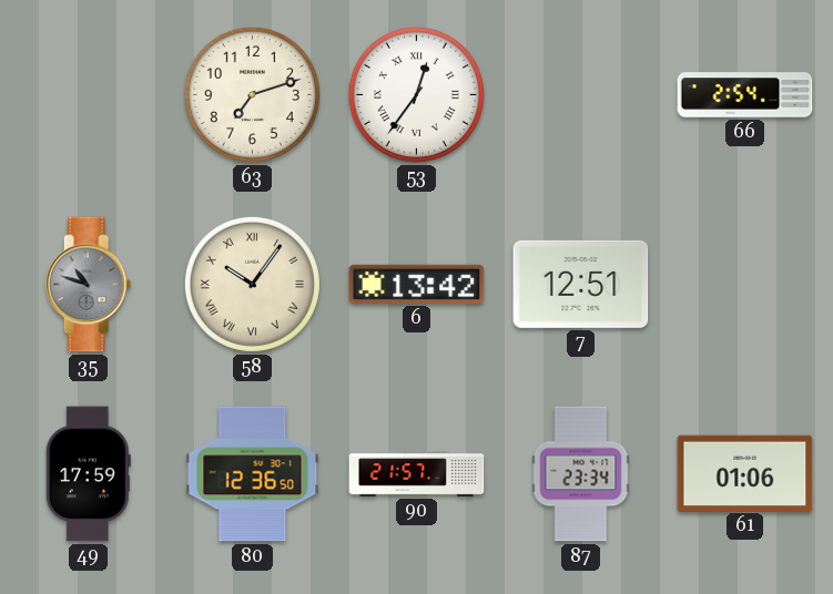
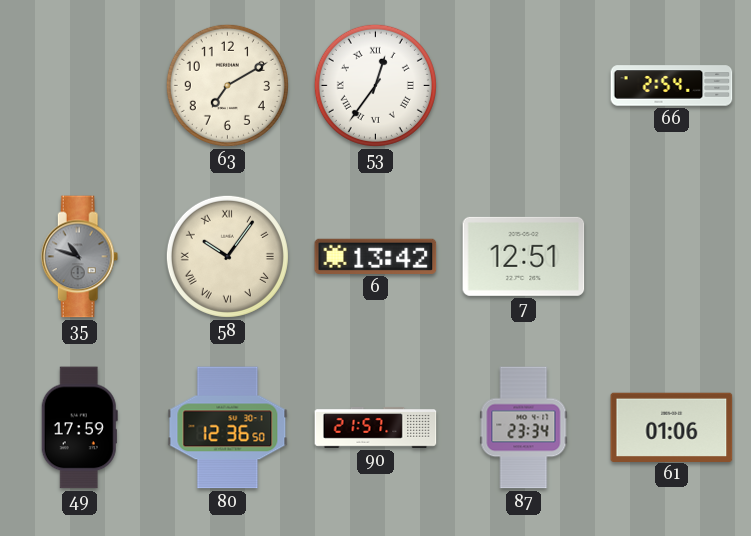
63: 7:12 -> 7:10
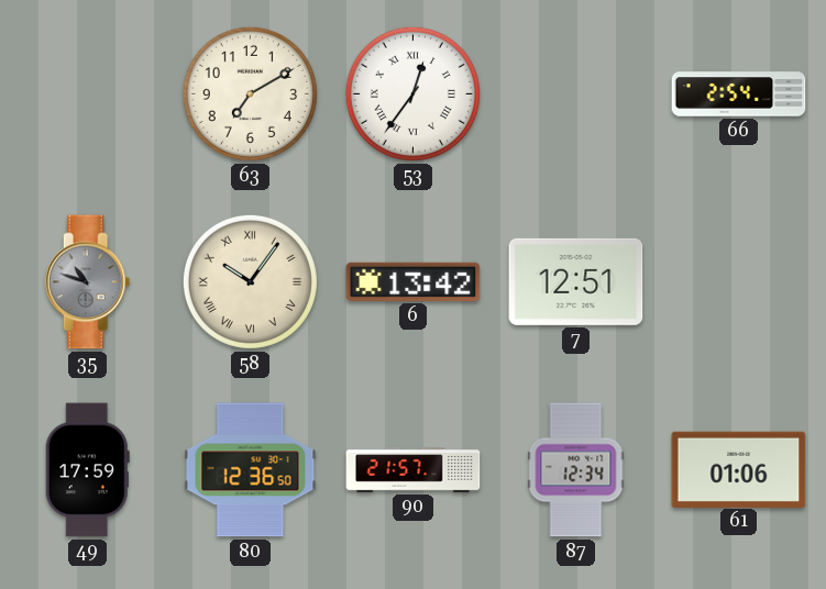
87: 23:34 -> 12:34
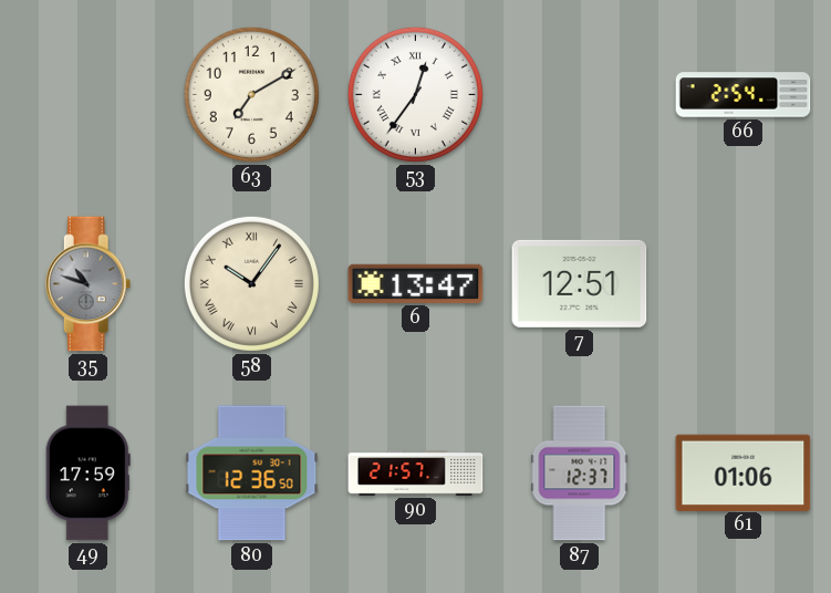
6: 13:42 -> 13:47
87: 12:34 -> 12:37
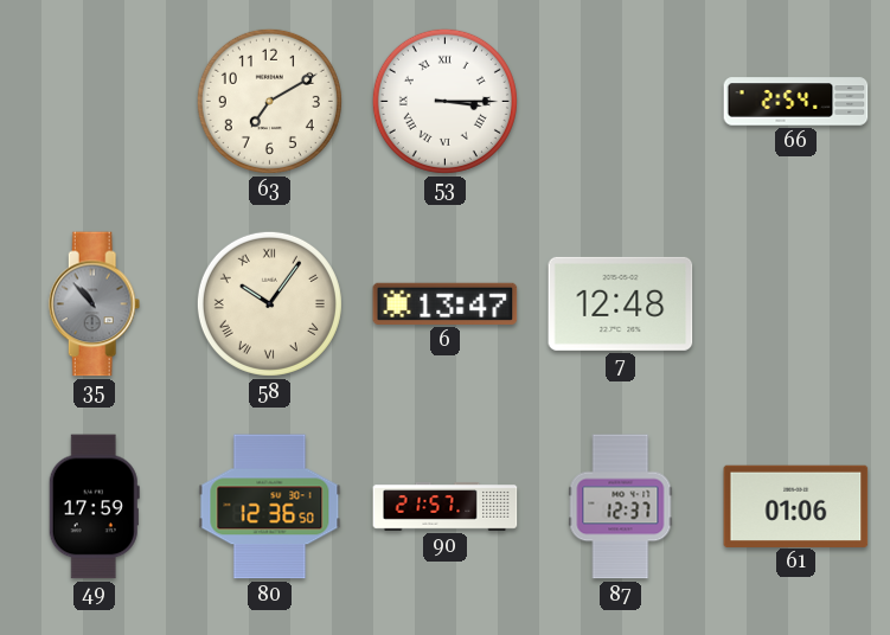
53: 12:36 -> 3:15
35: 10:48 -> 10:53
7: 12:51 -> 12:48
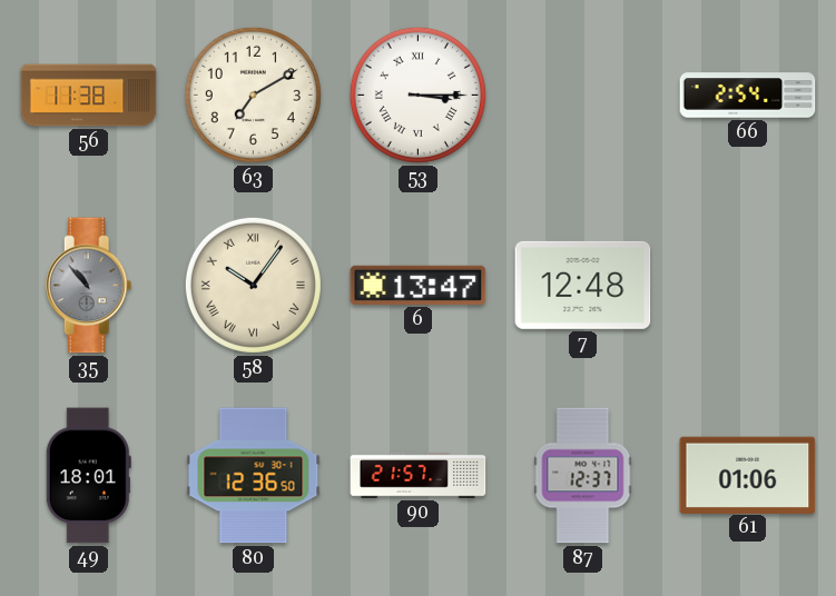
56: none -> 11:38
49: 17:59 -> 18:01
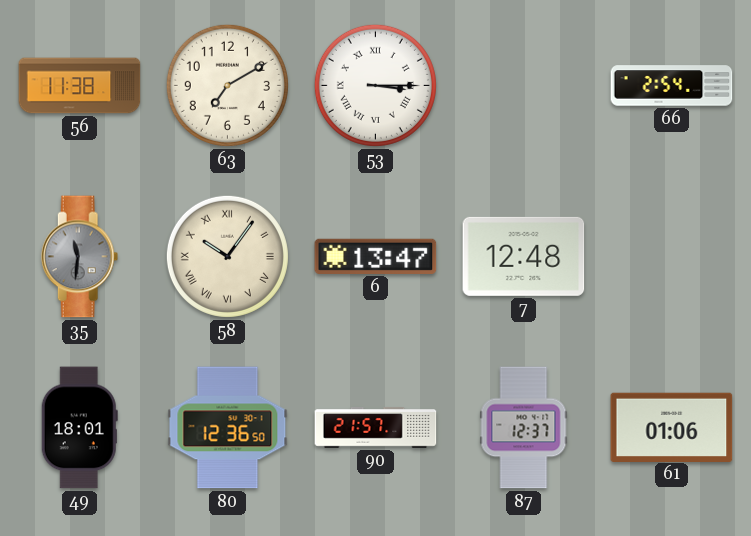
35: 10:53 -> 11:31
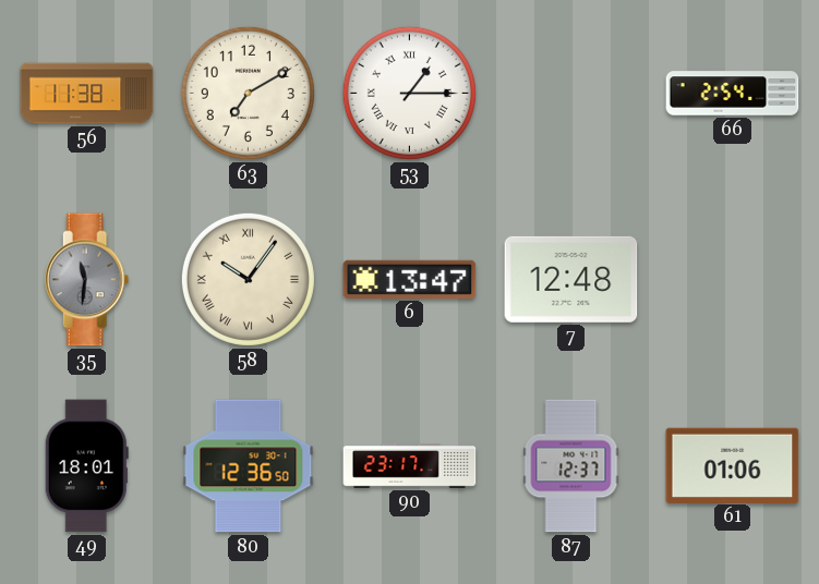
53: 3:15 -> 1:15
90: 21:57 -> 23:17
